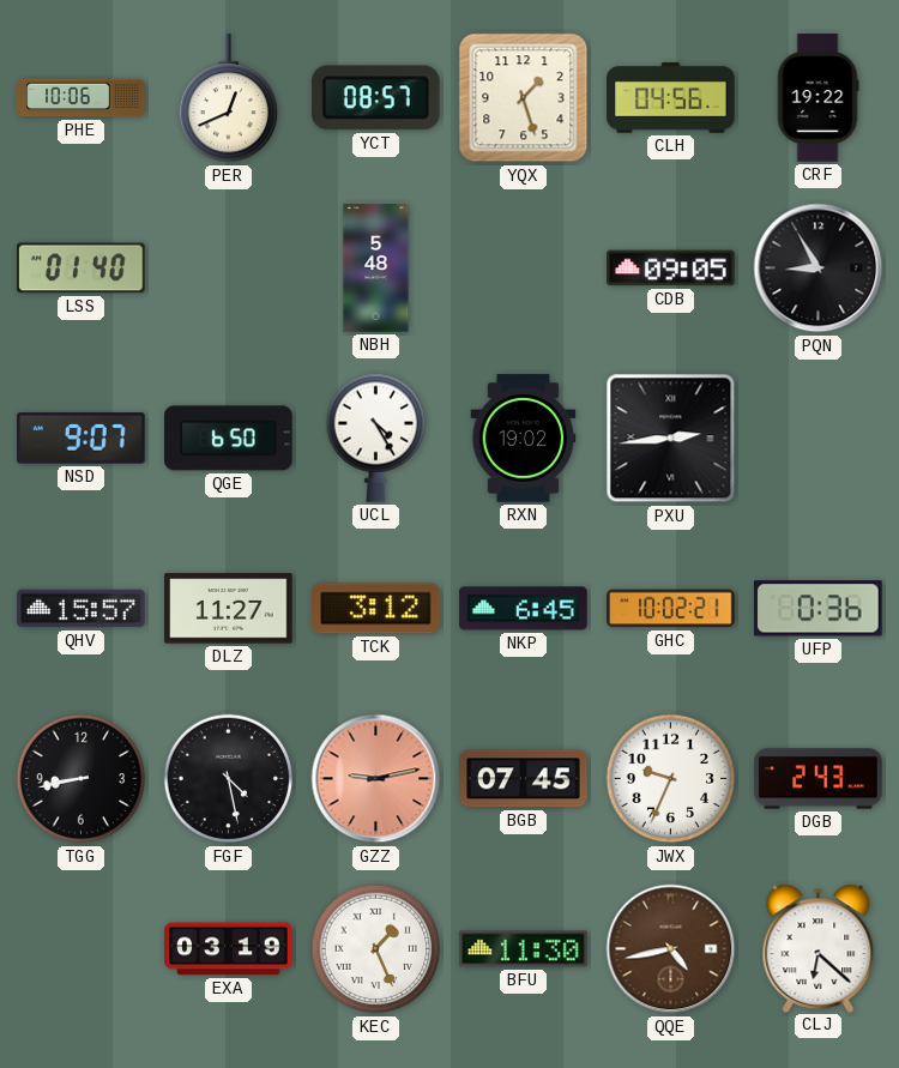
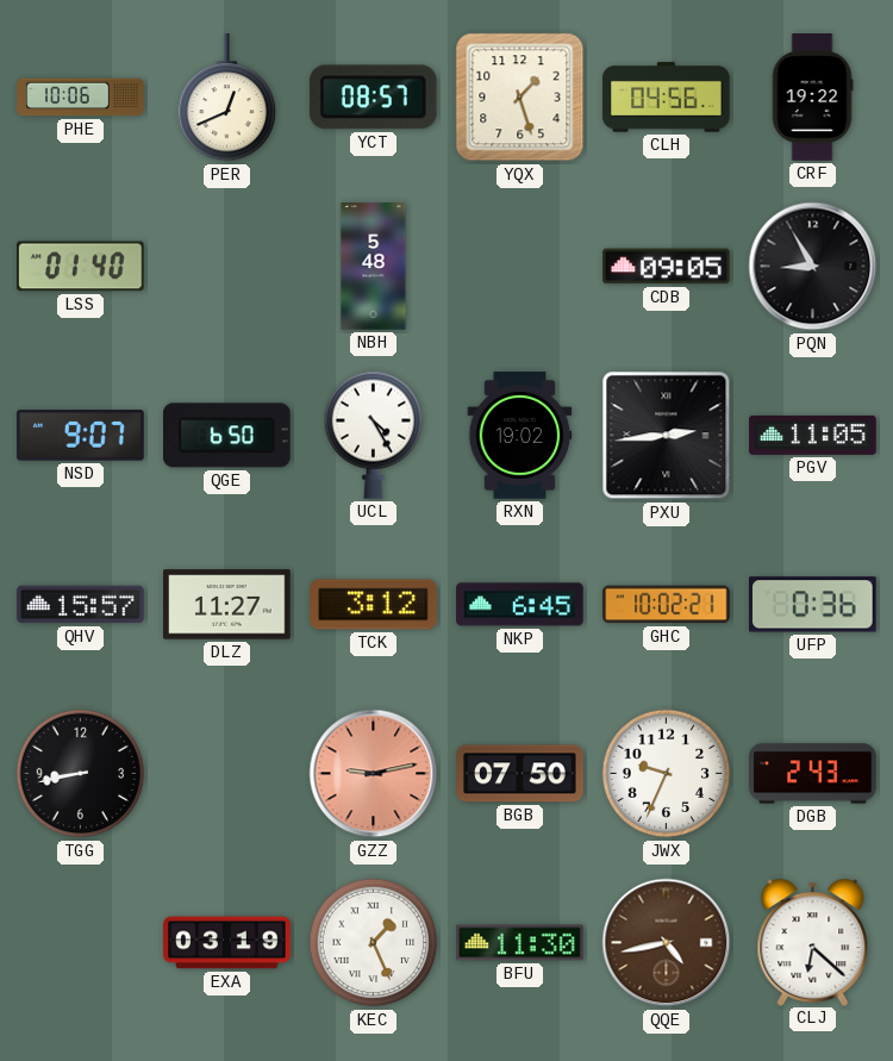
PGV: none -> 11:05
FGF: 4:28 -> none
BGB: 07:45 -> 07:50
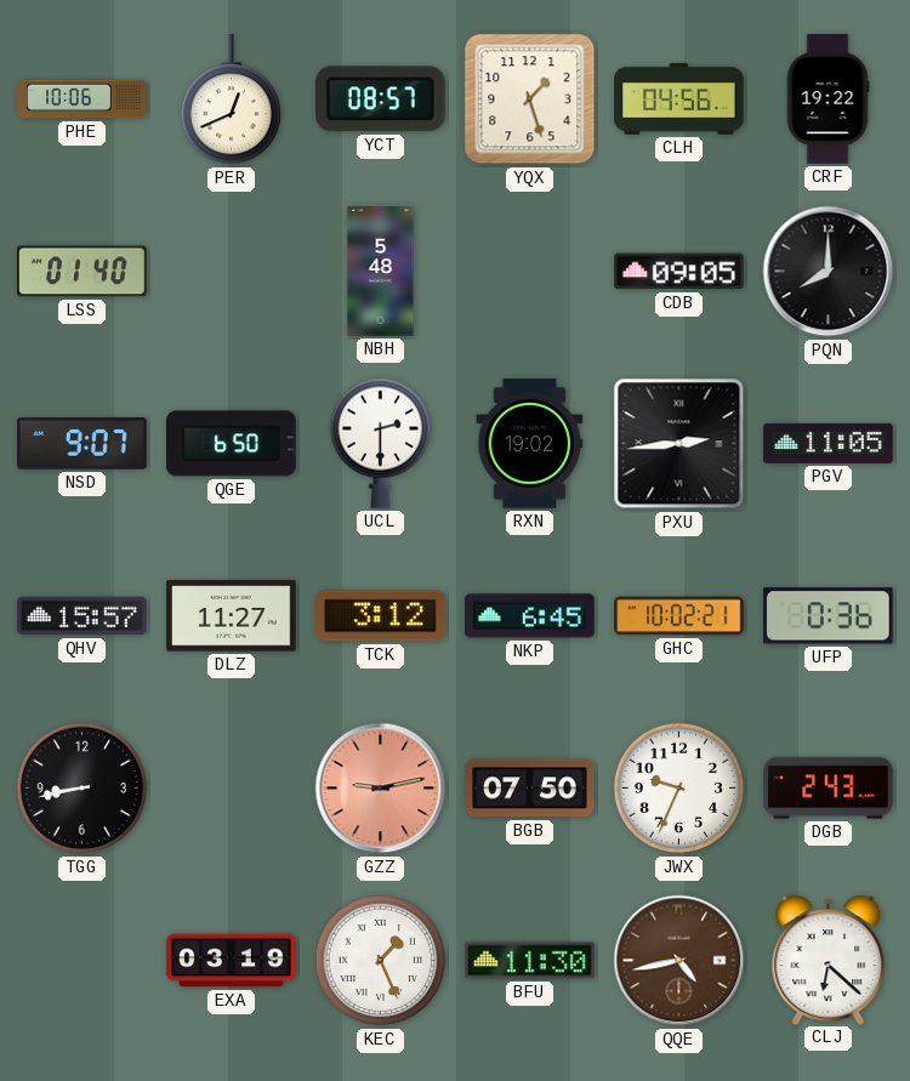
PQN: 8:55 -> 8:00
UCL: 4:25 -> 2:30
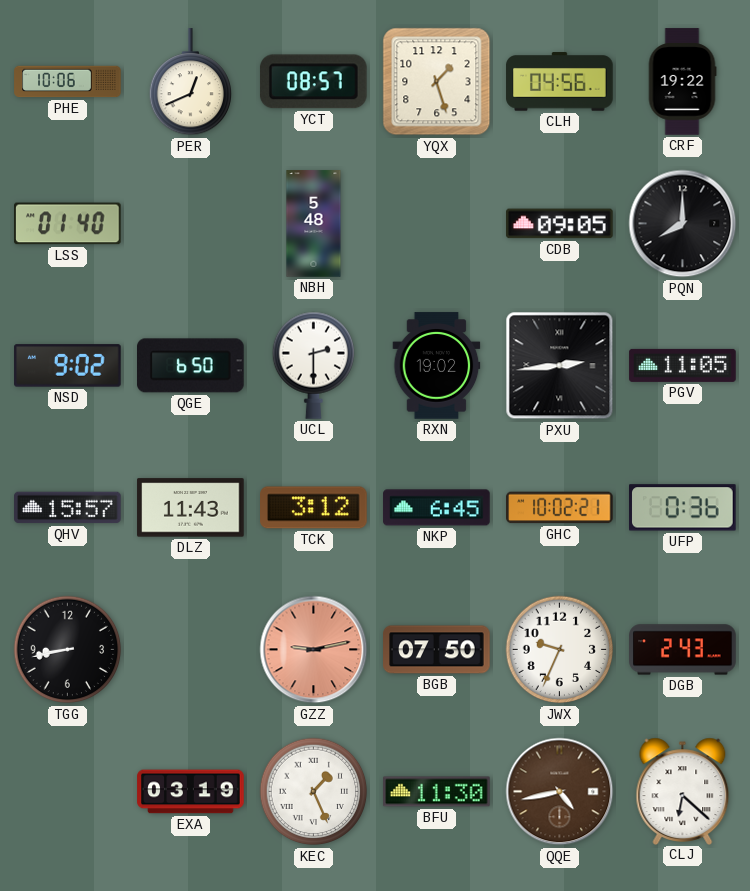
NSD: 9:07 -> 9:02
DLZ: 11:27 -> 11:43
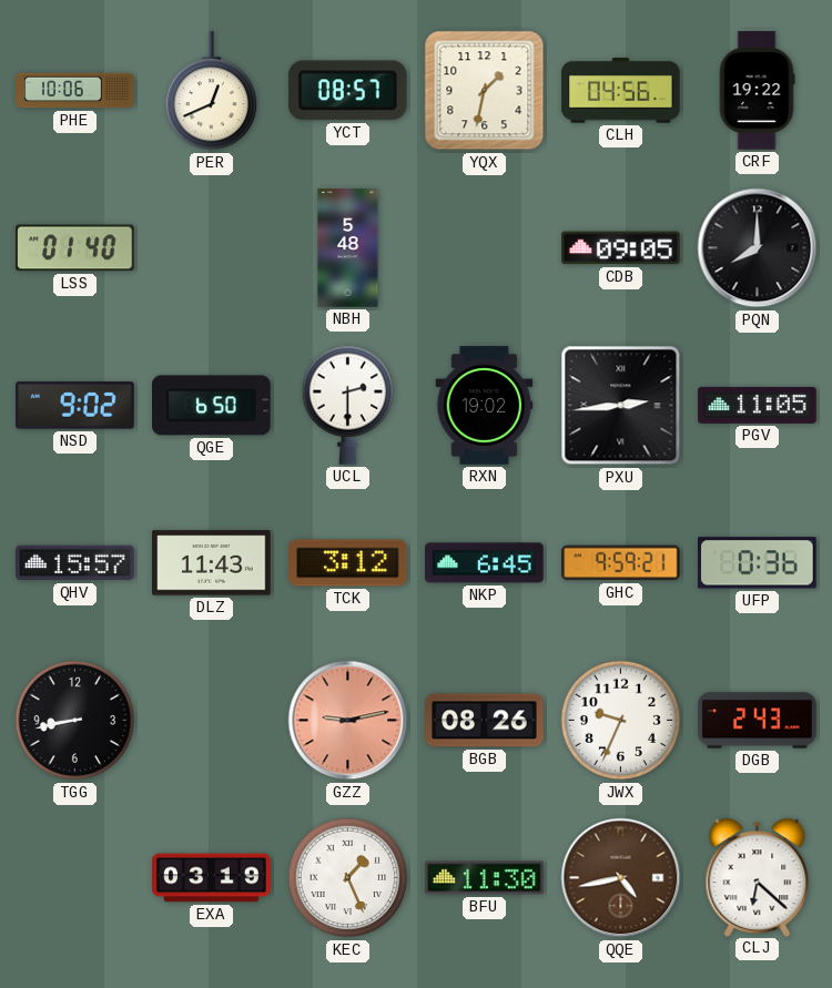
YQX: 1:27 -> 1:32
GHC: 10:02 -> 9:59
BGB: 07:50 -> 08:26
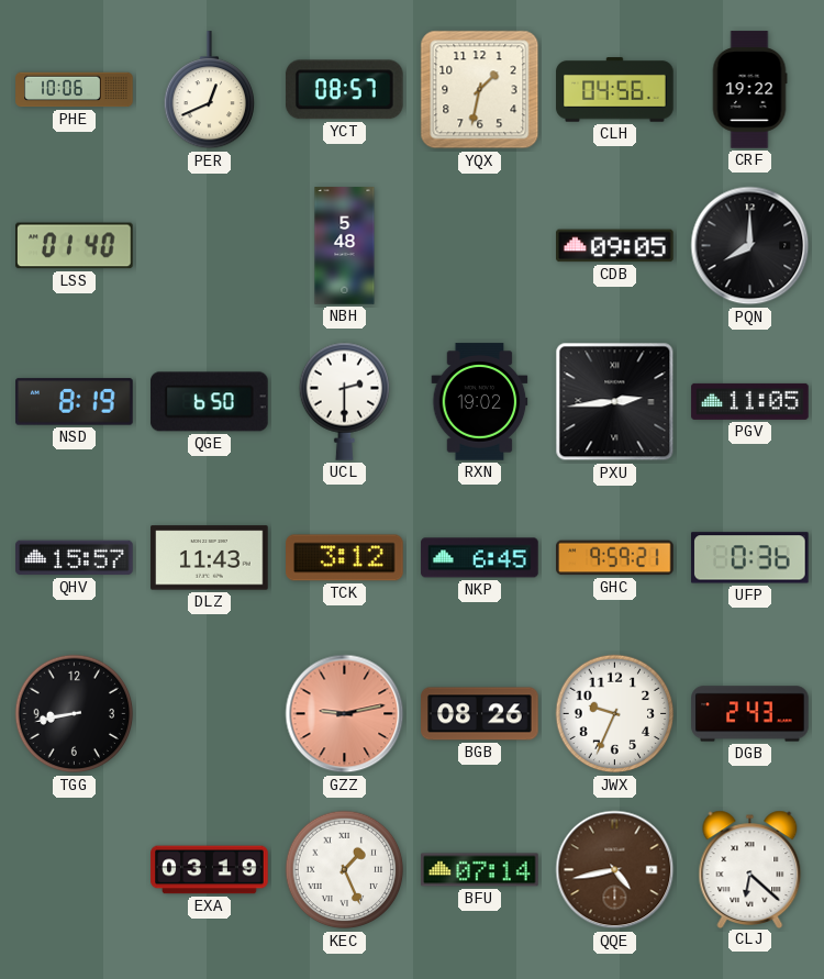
NSD: 9:02 -> 8:19
BFU: 11:30 -> 07:14
